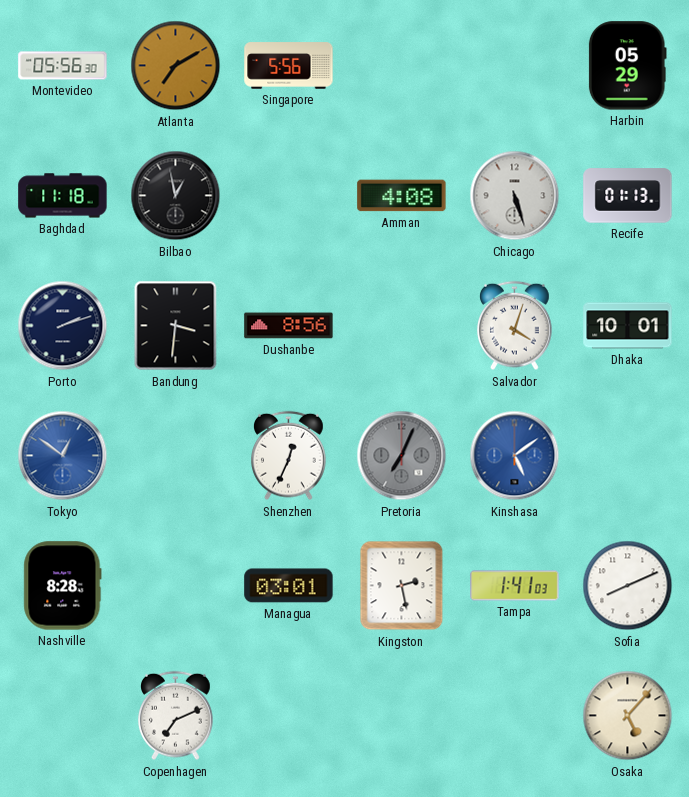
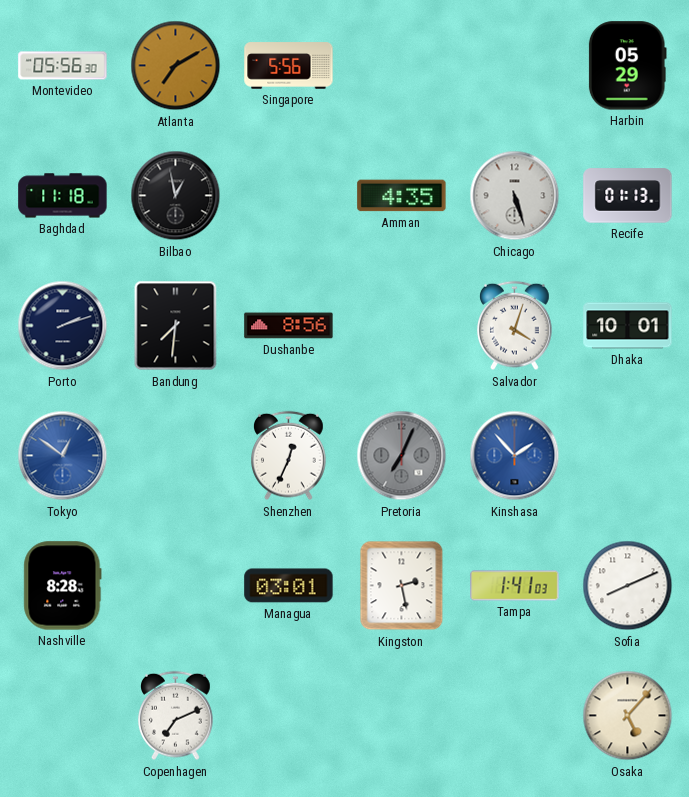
Amman: 4:08 -> 4:35
Bandung: 3:31 -> 7:31
Kinshasa: 5:09 -> 1:53
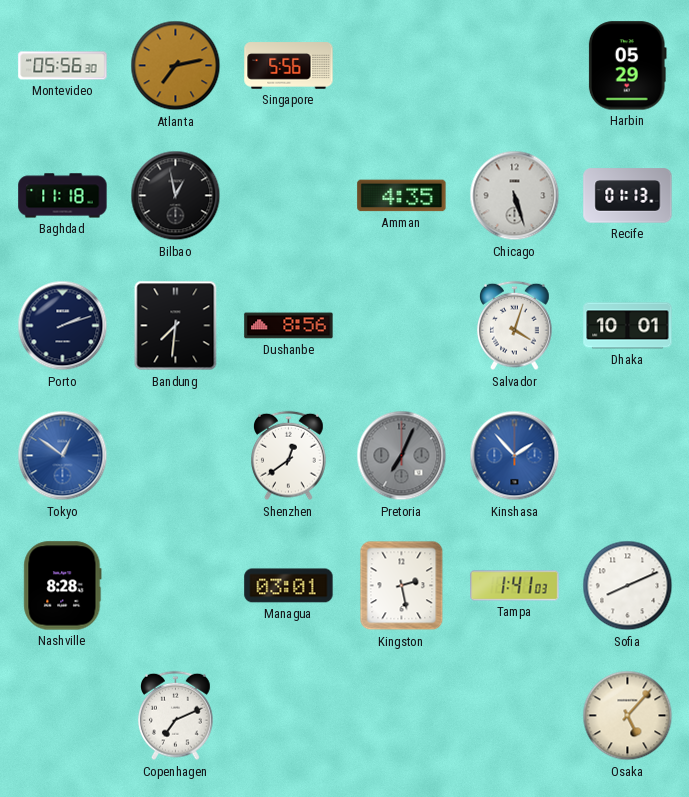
Atlanta: 7:10 -> 7:13
Shenzhen: 12:34 -> 12:39
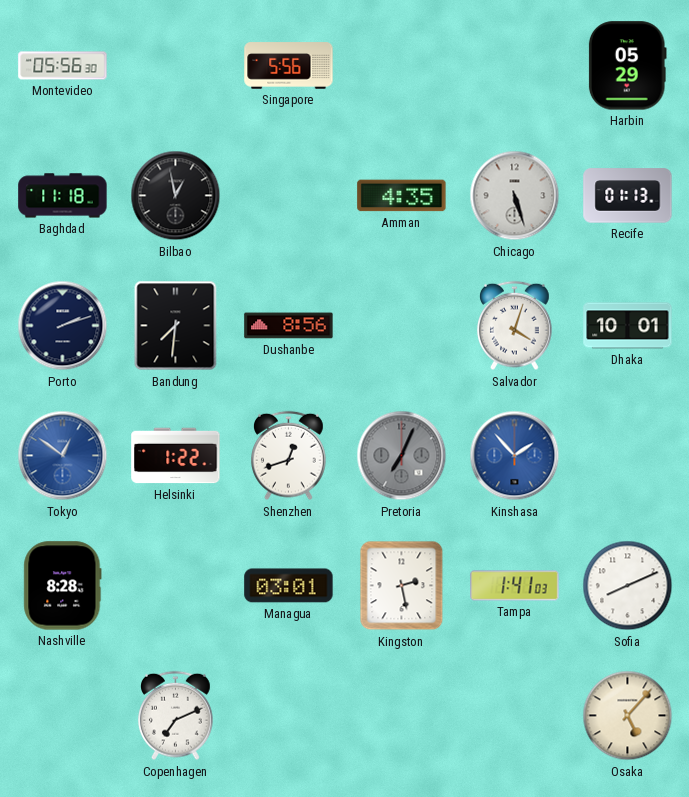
Atlanta: 7:13 -> none
Helsinki: none -> 1:22
Shenzhen: 12:39 -> 12:42
